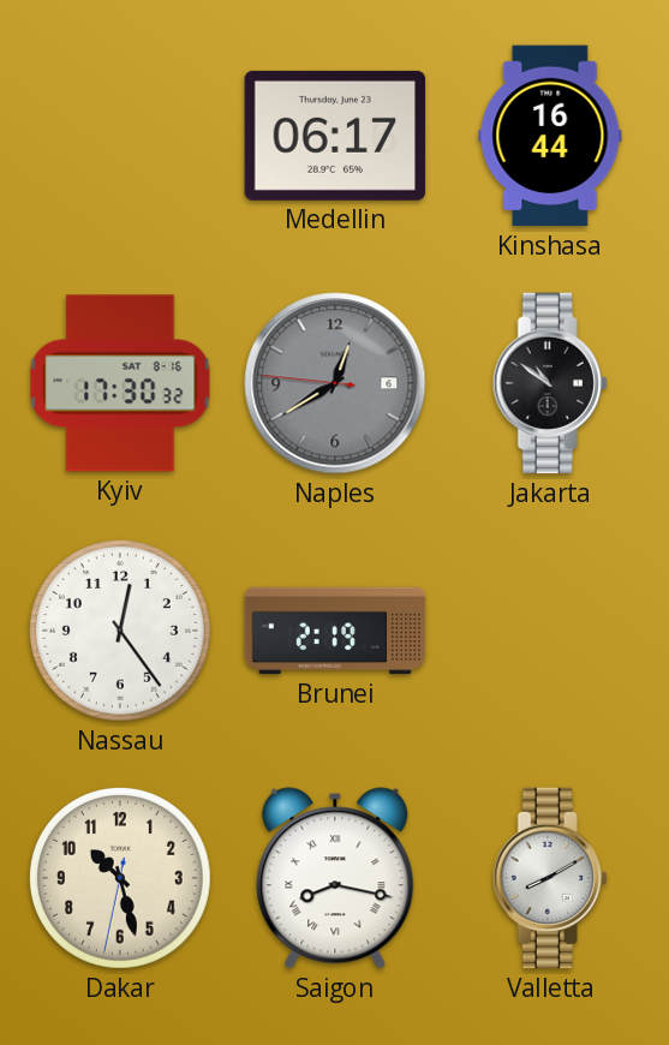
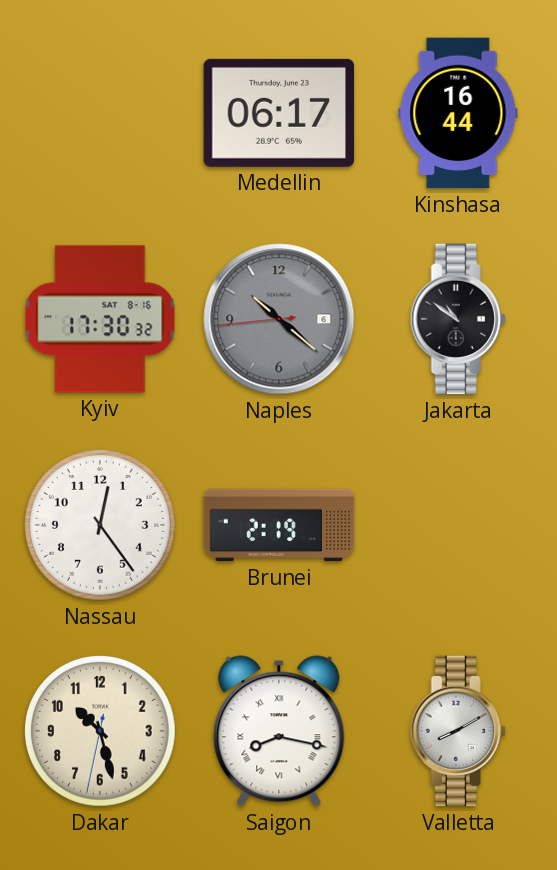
Naples: 12:39 -> 10:21
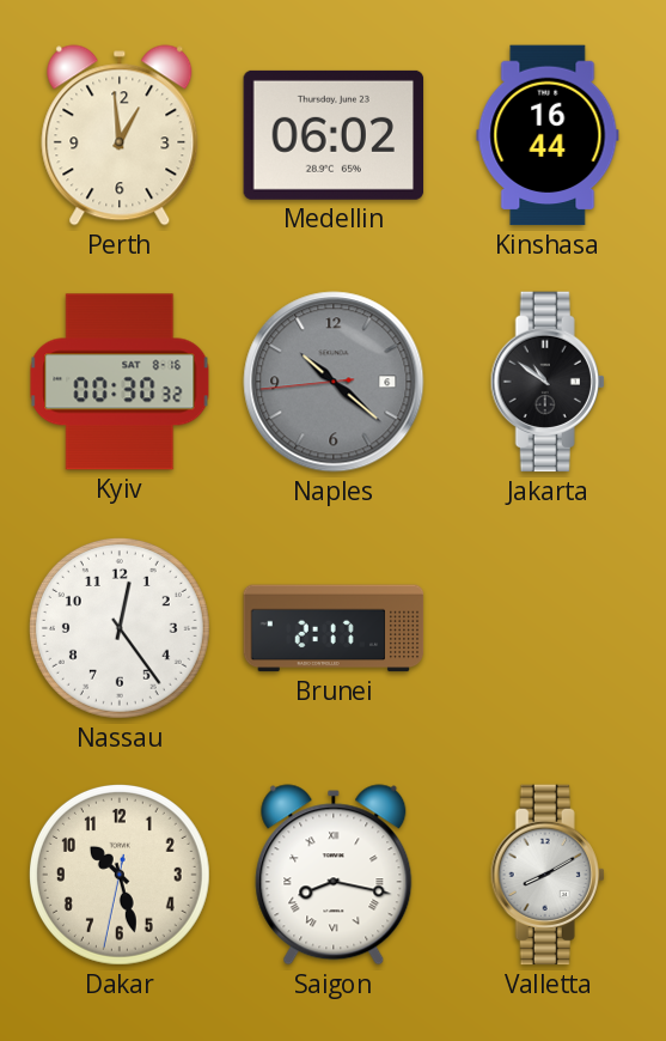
Perth: none -> 12:59
Medellin: 06:17 -> 06:02
Kyiv: 17:30 -> 00:30
Brunei: 2:19 -> 2:17
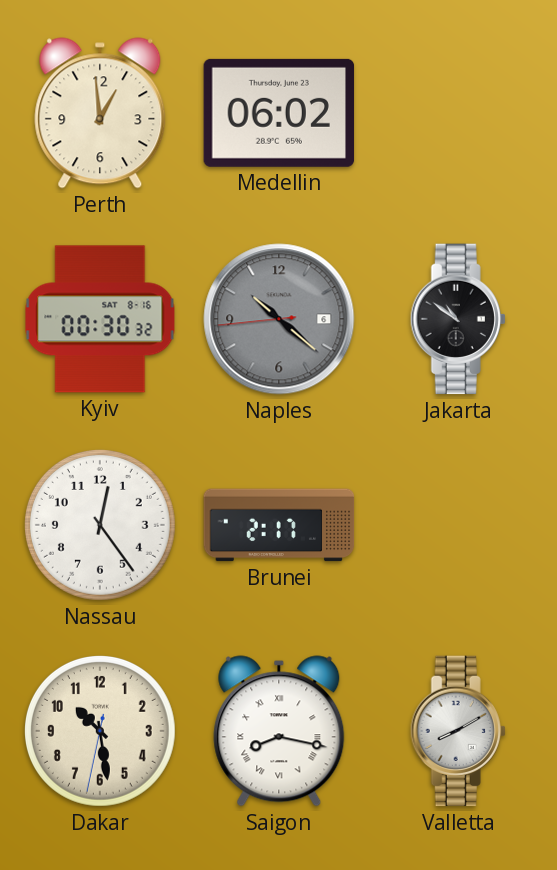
Kinshasa: 16:44 -> none
Dakar: 10:27 -> 10:28
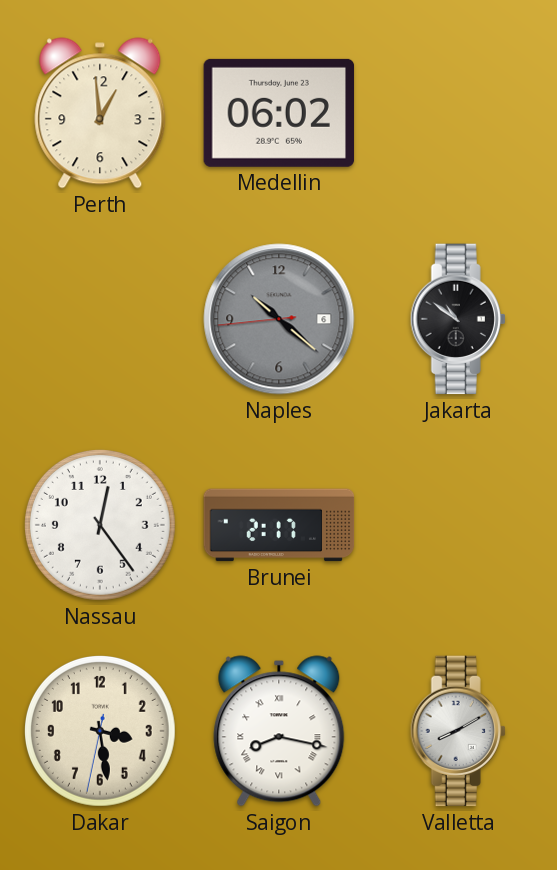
Kyiv: 00:30 -> none
Dakar: 10:28 -> 3:28
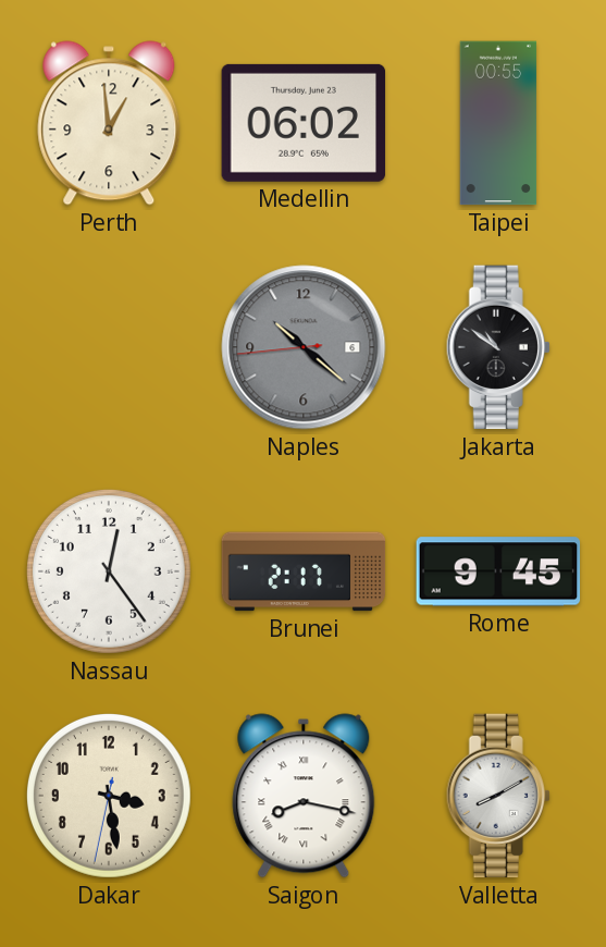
Taipei: none -> 00:55
Rome: none -> 9:45
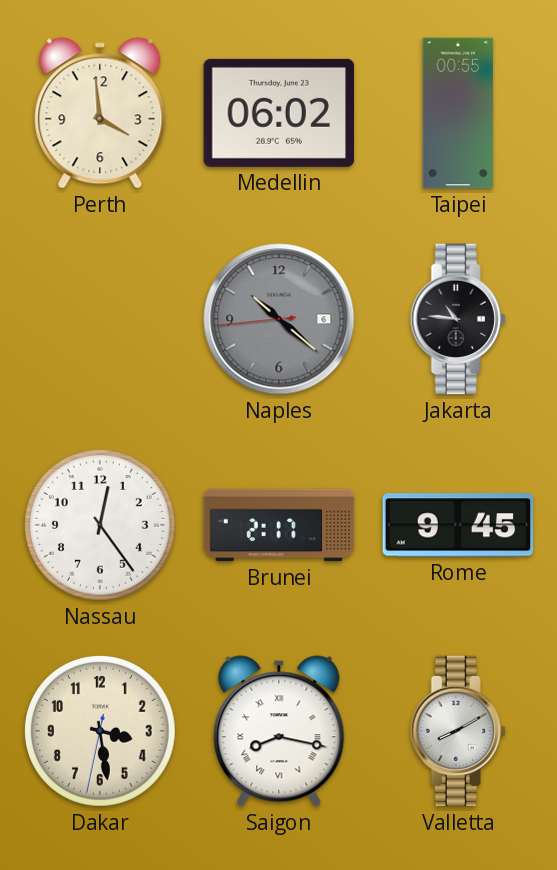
Perth: 12:59 -> 3:59
Jakarta: 10:51 -> 10:46
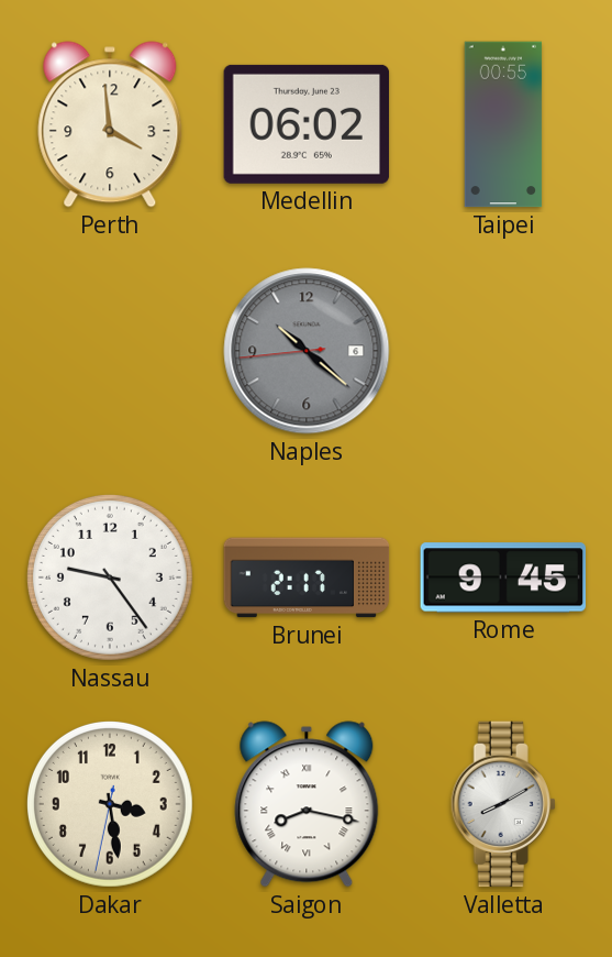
Jakarta: 10:46 -> none
Nassau: 12:24 -> 9:24
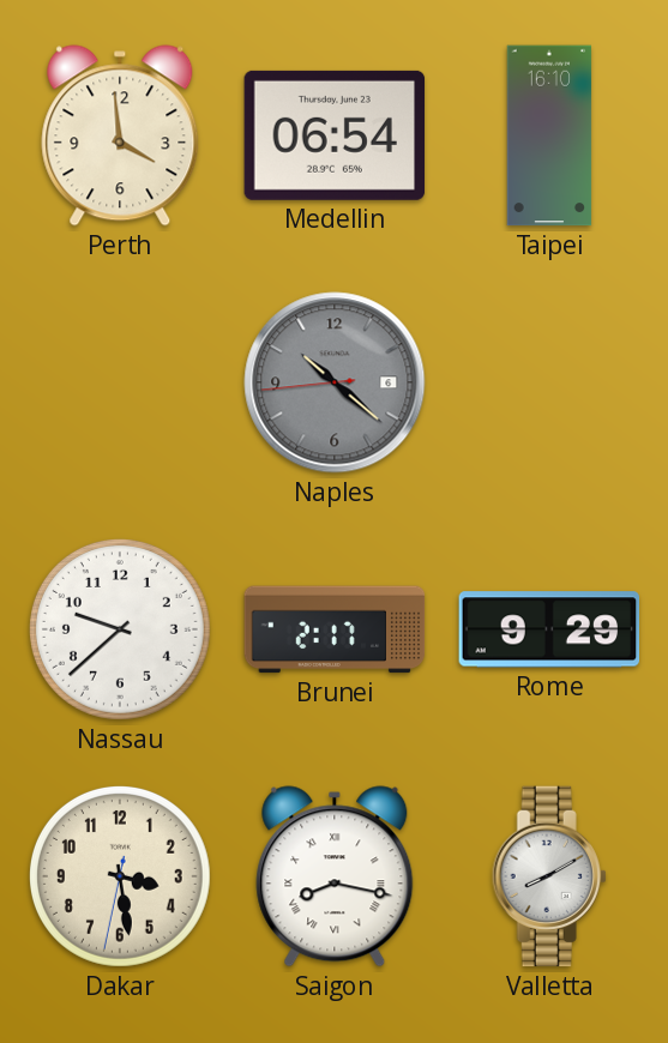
Medellin: 06:02 -> 06:54
Taipei: 00:55 -> 16:10
Nassau: 9:24 -> 9:38
Rome: 9:45 -> 9:29
